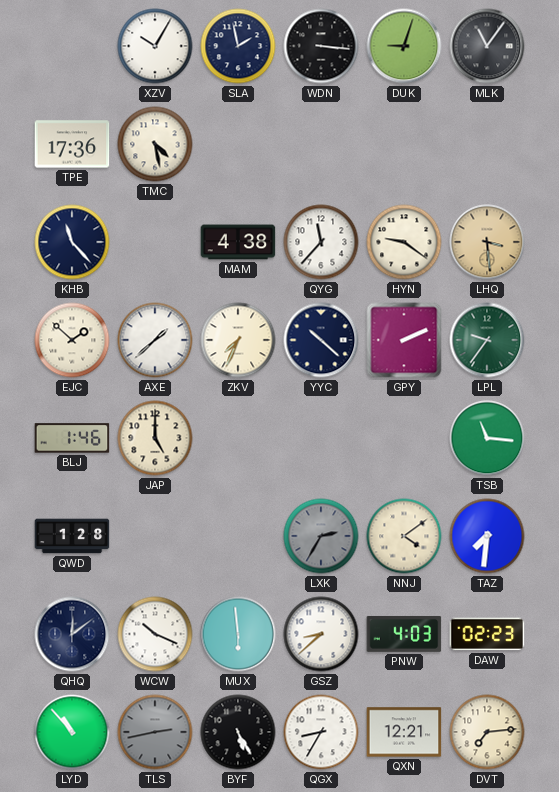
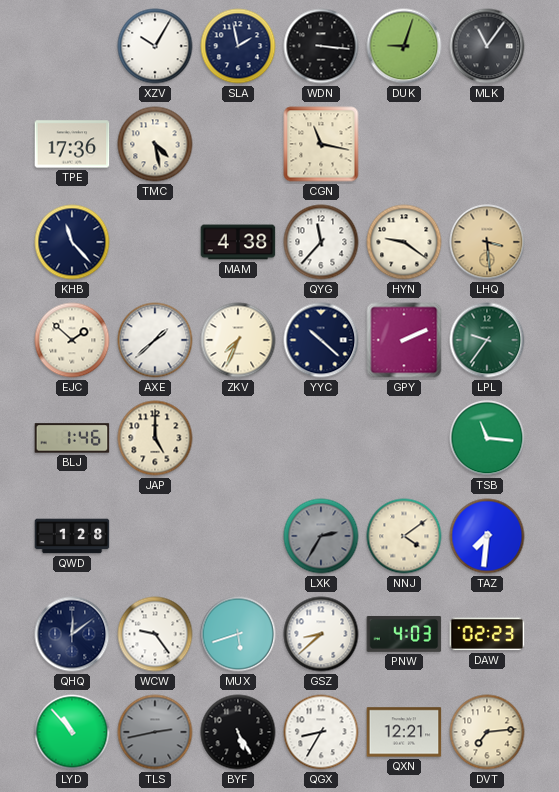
CGN: none -> 11:17
WCW: 10:19 -> 9:24
MUX: 5:59 -> 5:42
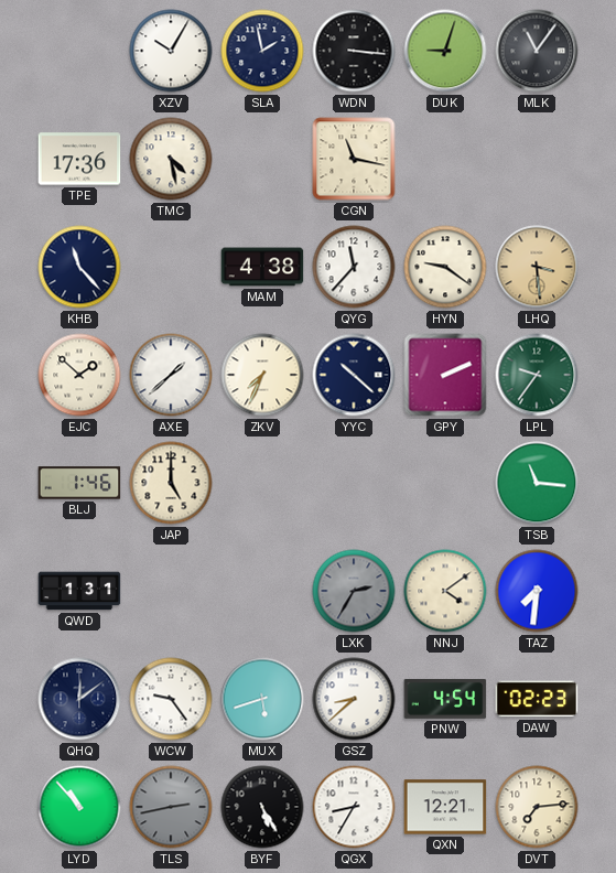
QWD: 1:28 -> 1:31
PNW: 4:03 -> 4:54
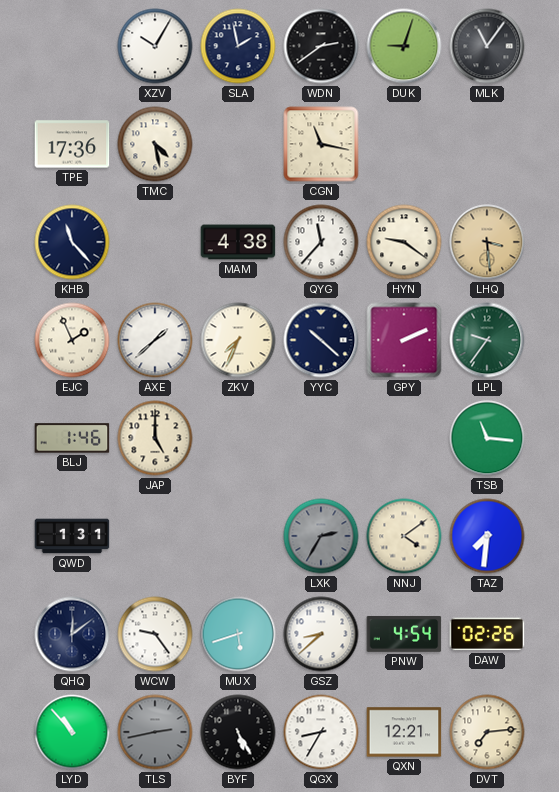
WDN: 3:16 -> 2:39
EJC: 1:52 -> 1:56
DAW: 02:23 -> 02:26
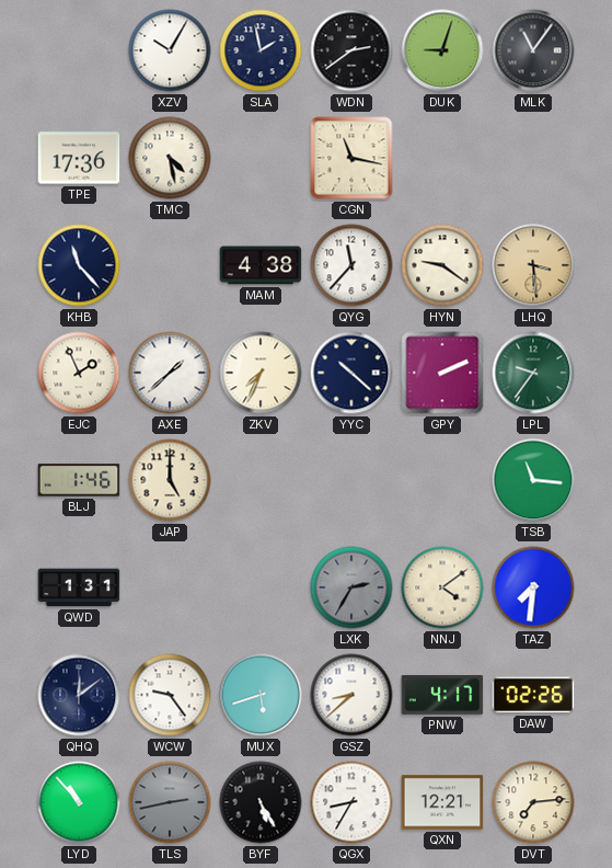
PNW: 4:54 -> 4:17
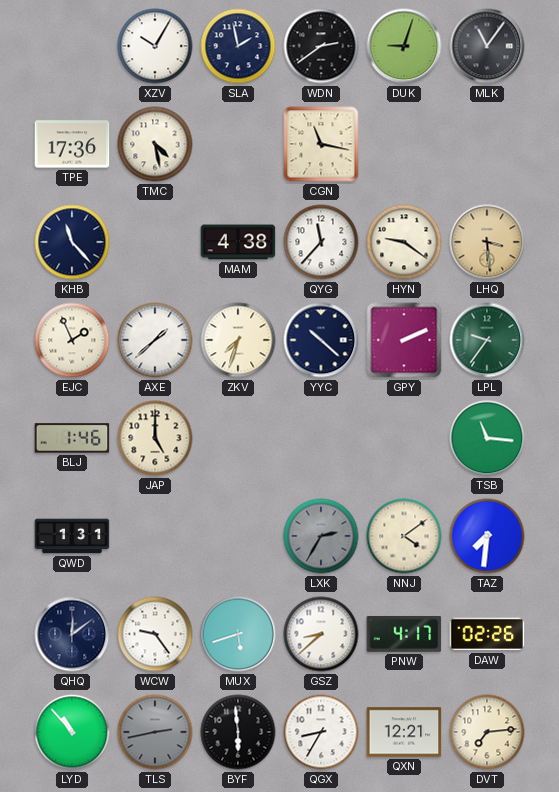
ZKV: 7:34 -> 7:33
BYF: 5:25 -> 5:59
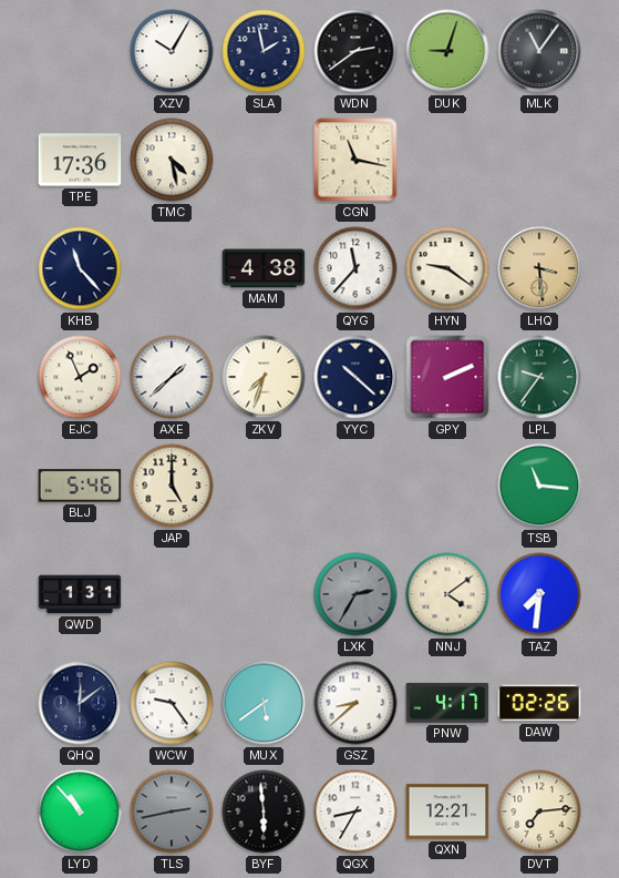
BLJ: 1:46 -> 5:46
MUX: 5:42 -> 5:39
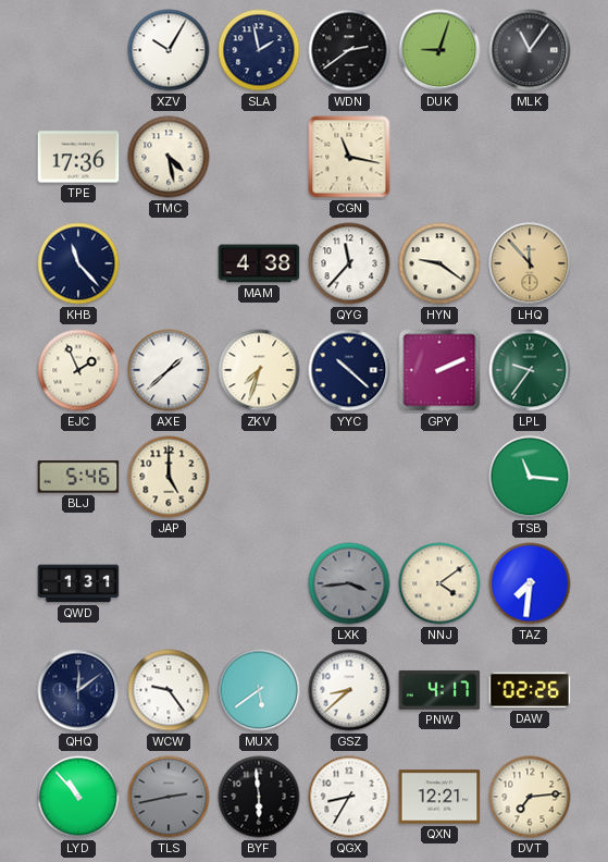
LHQ: 3:29 -> 11:53
LXK: 2:35 -> 3:44
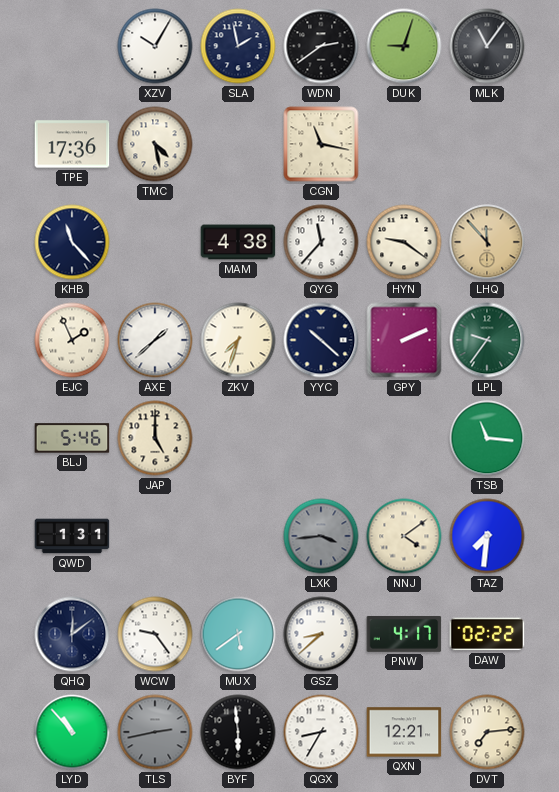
DAW: 02:26 -> 02:22
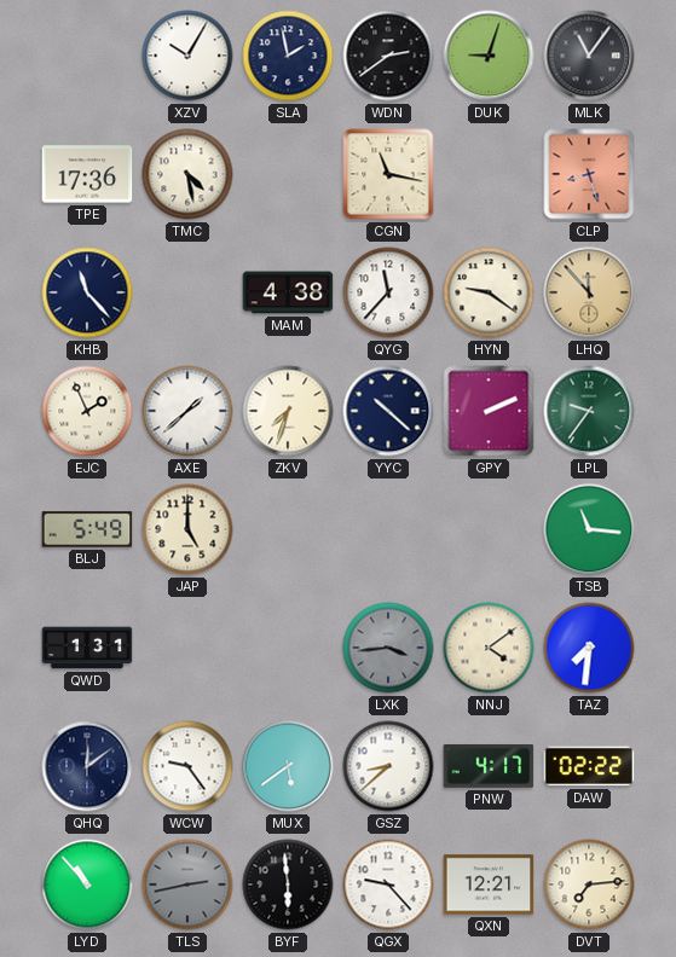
CLP: none -> 8:27
BLJ: 5:46 -> 5:49
QGX: 8:35 -> 9:23
